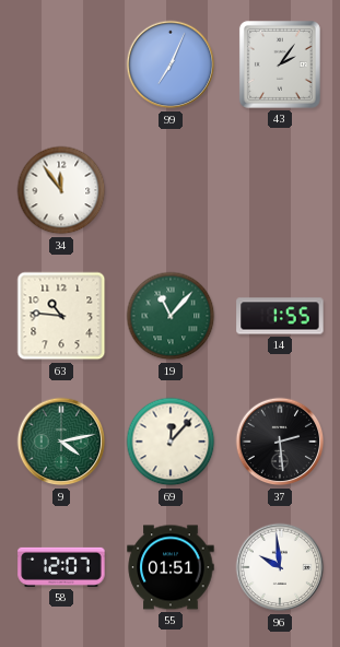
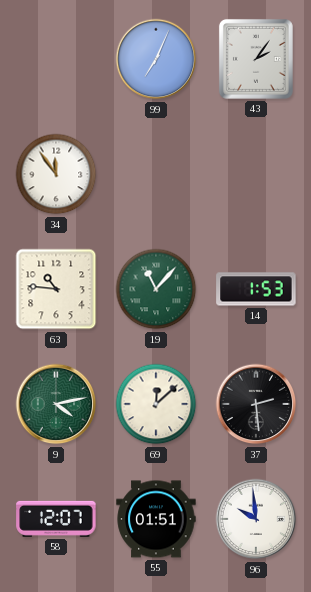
14: 1:55 -> 1:53
69: 12:07 -> 12:08
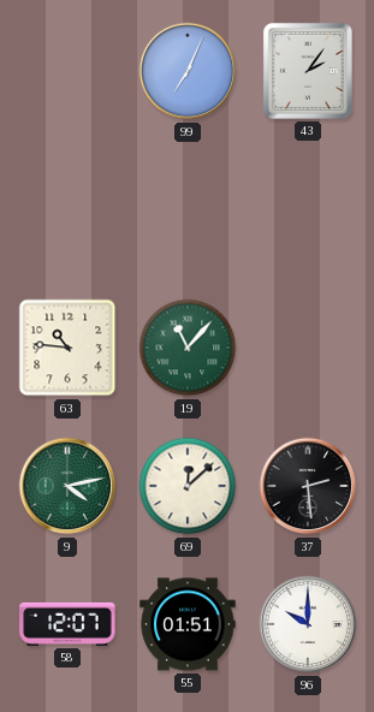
34: 11:54 -> none
14: 1:53 -> none
96: 9:59 -> 10:00
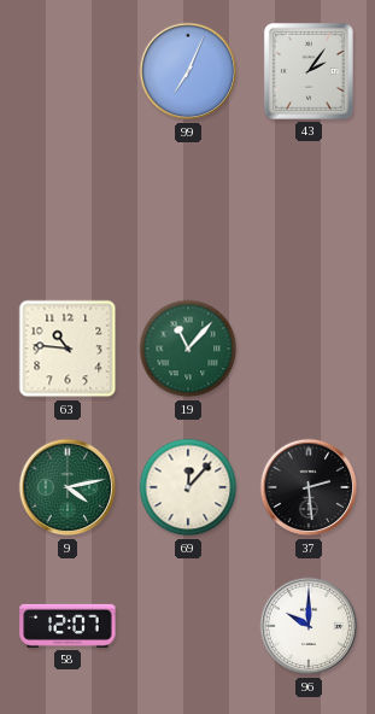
69: 12:08 -> 12:07
55: 01:51 -> none
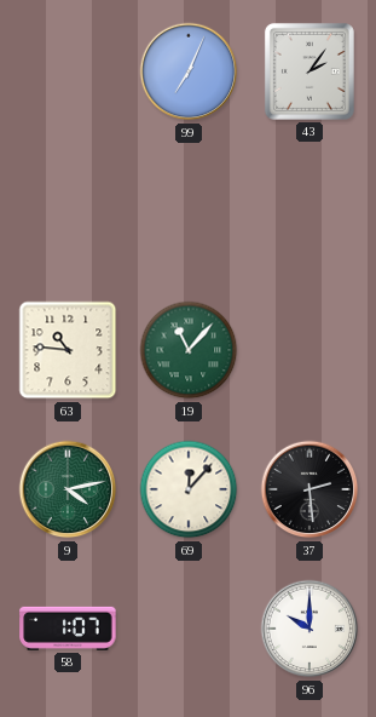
58: 12:07 -> 1:07
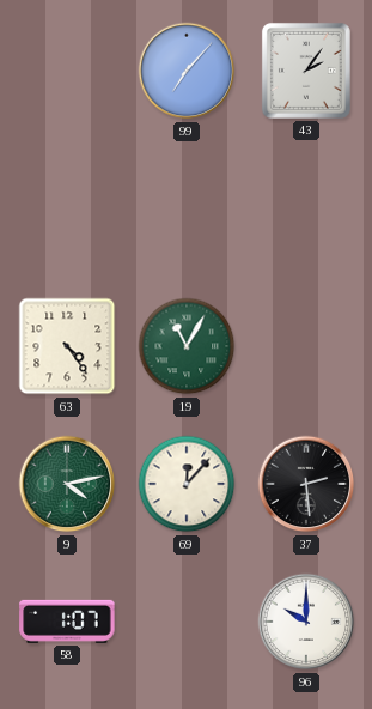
99: 7:04 -> 7:07
63: 10:46 -> 4:24
19: 11:07 -> 11:05
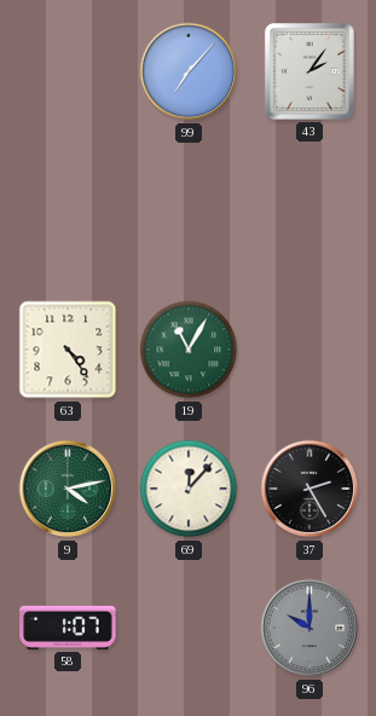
37: 2:29 -> 2:25
96 dial: white -> grey
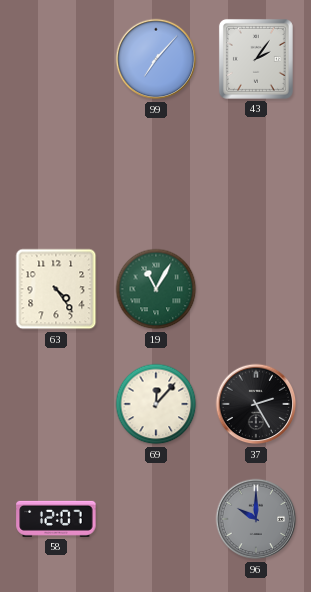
9: 4:13 -> none
58: 1:07 -> 12:07
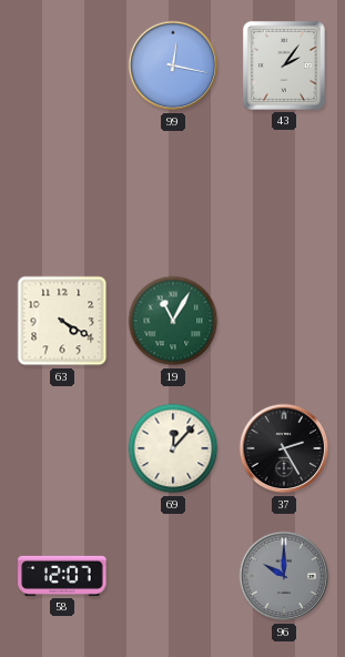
99: 7:07 -> 12:17
63: 4:24 -> 4:20
